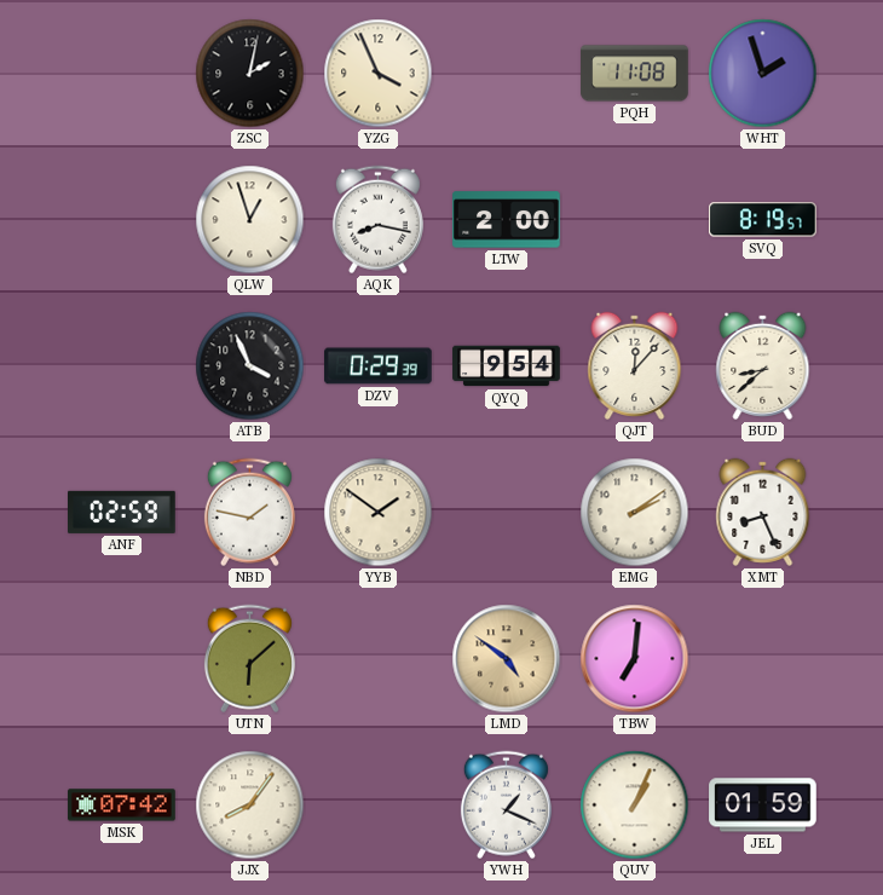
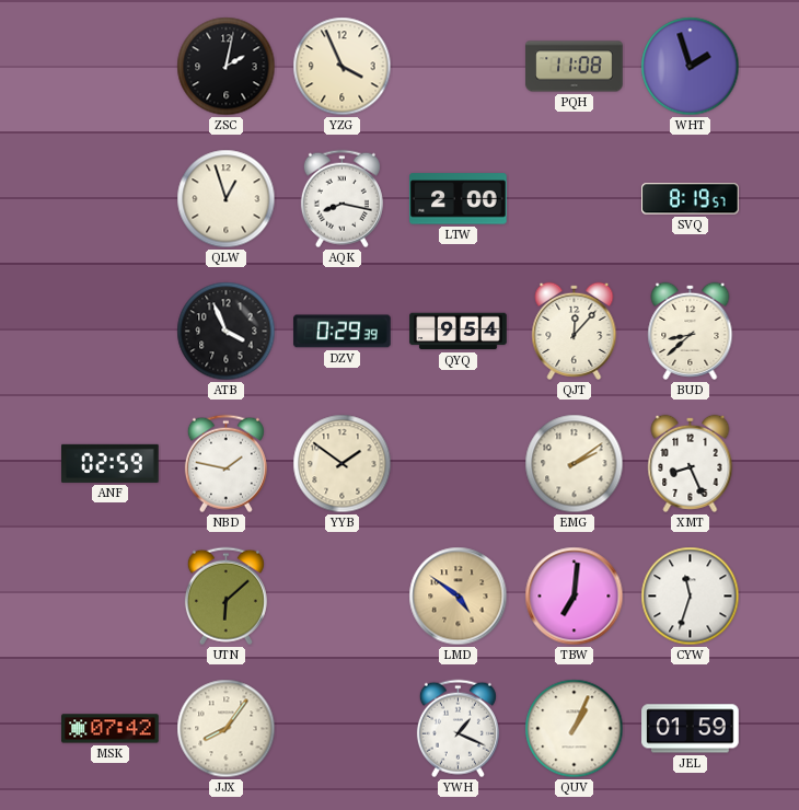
CYW: none -> 11:33
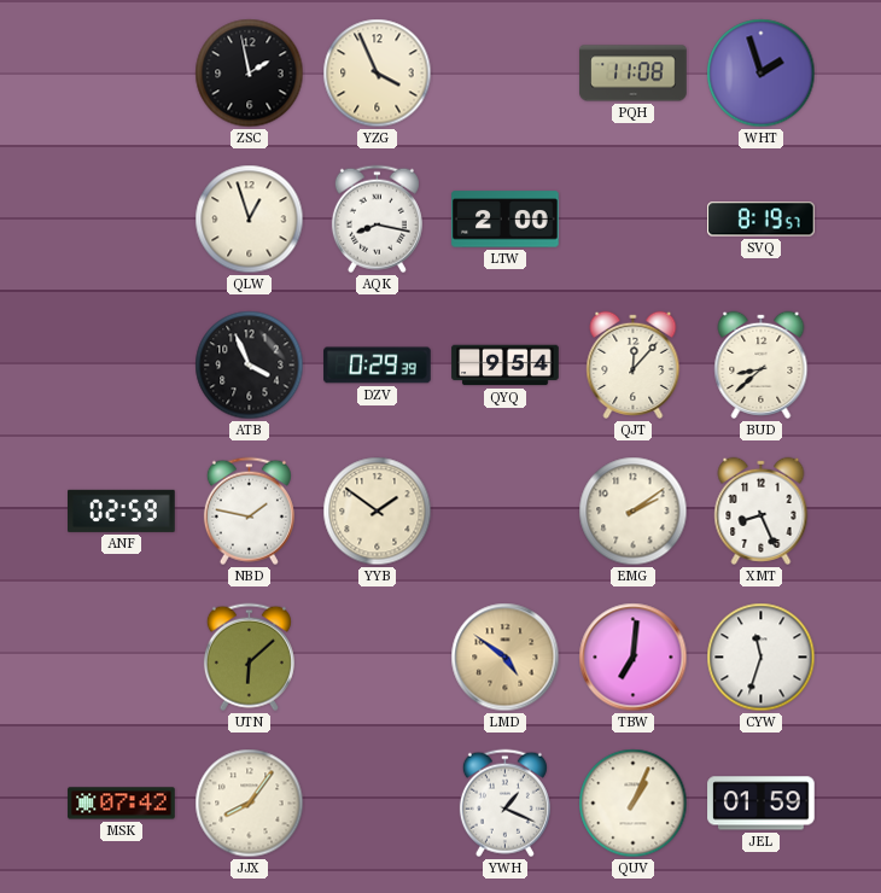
ZSC: 2:02 -> 1:58
